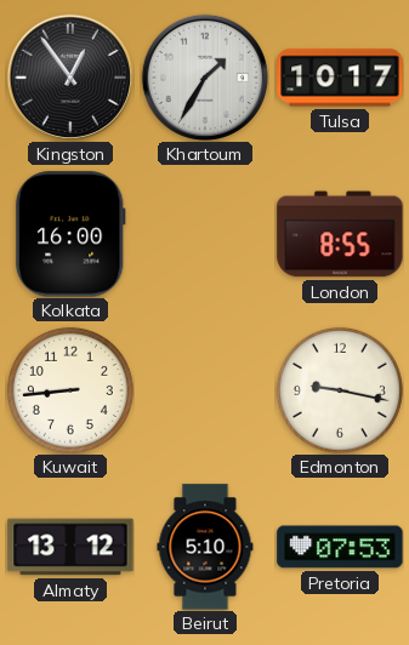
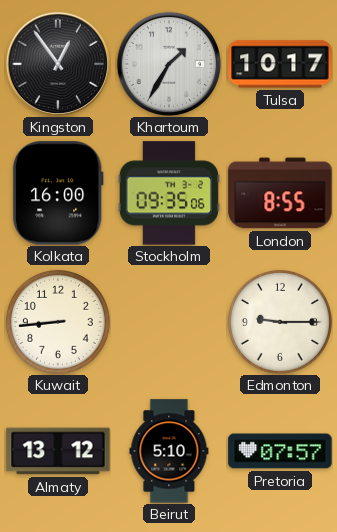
Stockholm: none -> 09:35
Edmonton: 9:17 -> 9:15
Pretoria: 07:53 -> 07:57
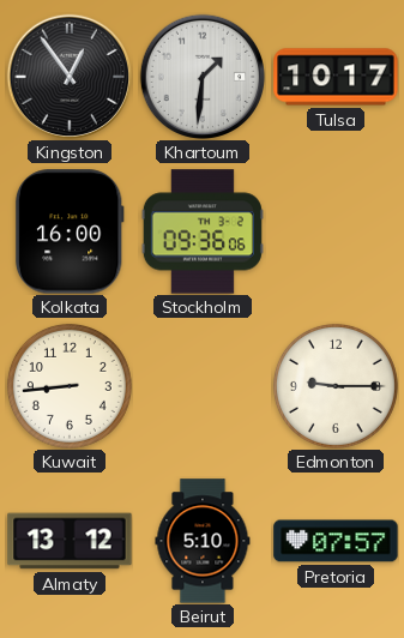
Khartoum: 1:35 -> 1:31
Stockholm: 09:35 -> 09:36
London: 8:55 -> none
